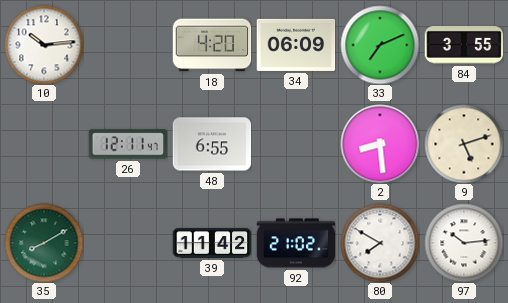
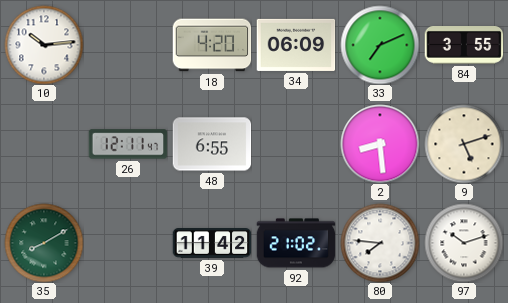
80: 7:50 -> 7:46
97: 10:14 -> 10:12
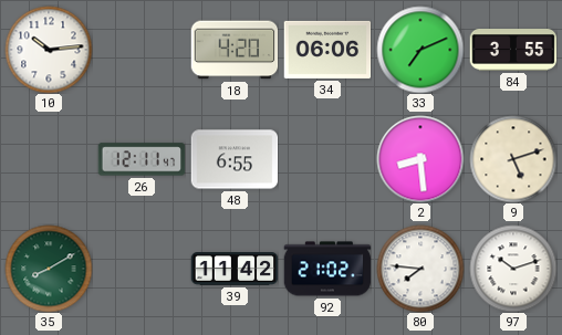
34: 06:09 -> 06:06
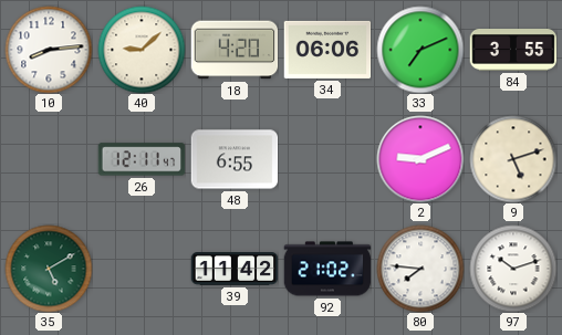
10: 10:14 -> 8:14
40: none -> 9:08
2: 8:29 -> 9:11
35: 8:10 -> 5:10
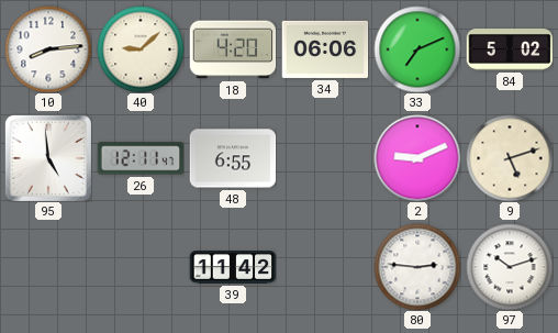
84: 3:55 -> 5:02
95: none -> 4:59
35: 5:10 -> none
92: 21:02 -> none
80: 7:46 -> 2:46
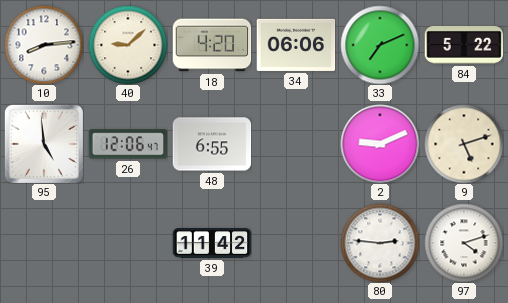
84: 5:02 -> 5:22
26: 12:11 -> 12:06
97: 10:12 -> 4:12
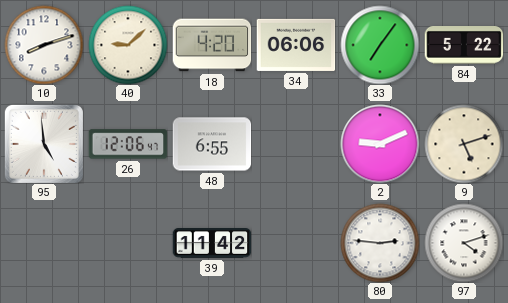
10: 8:14 -> 8:12
33: 7:11 -> 7:06
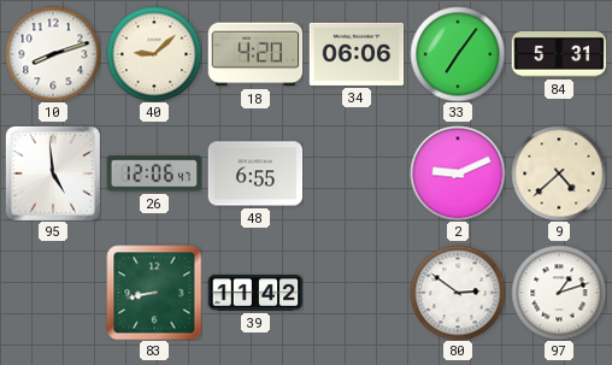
84: 5:22 -> 5:31
9: 5:12 -> 4:38
83: none -> 8:43
80: 2:46 -> 2:51
97: 4:12 -> 1:12
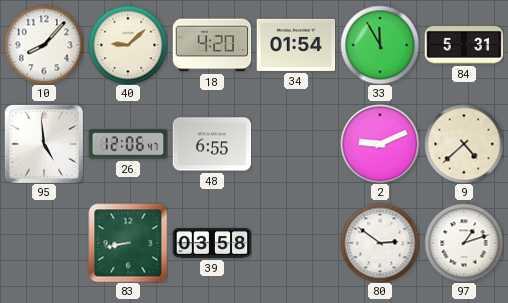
10: 8:12 -> 8:07
34: 06:06 -> 01:54
33: 7:06 -> 11:55
39: 11:42 -> 03:58
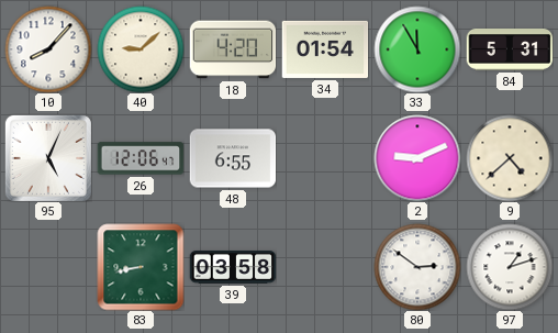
95: 4:59 -> 5:04
